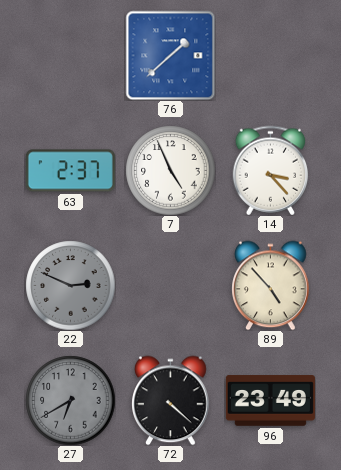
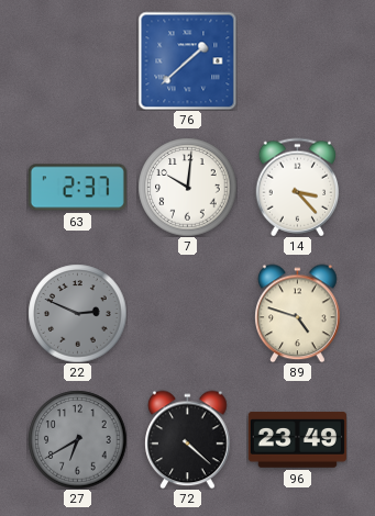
7: 4:56 -> 10:01
89: 4:53 -> 4:48
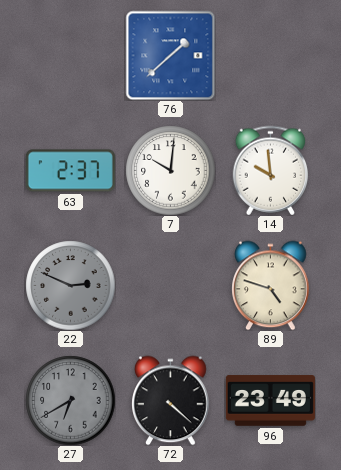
14: 3:23 -> 9:59
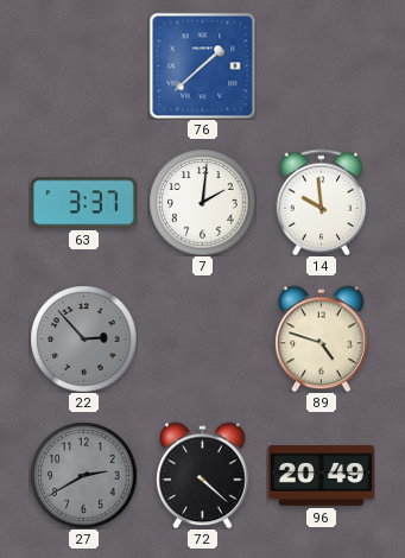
63: 2:37 -> 3:37
7: 10:01 -> 2:01
22: 2:49 -> 2:53
27: 6:40 -> 2:40
96: 23:49 -> 20:49
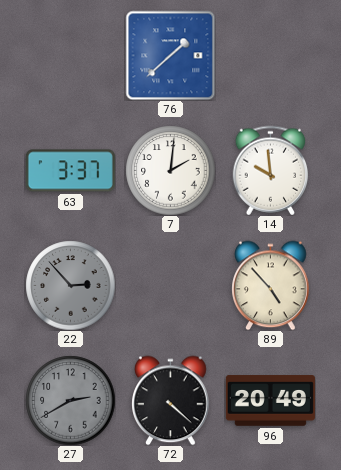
89: 4:48 -> 4:53
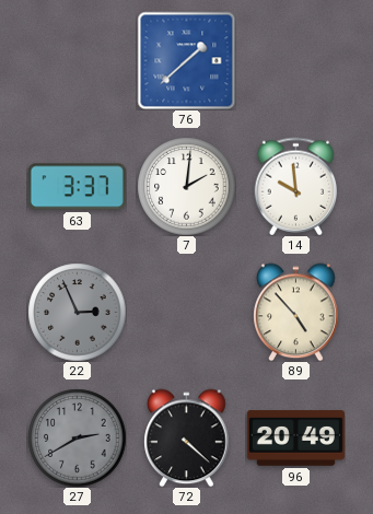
22: 2:53 -> 2:56
